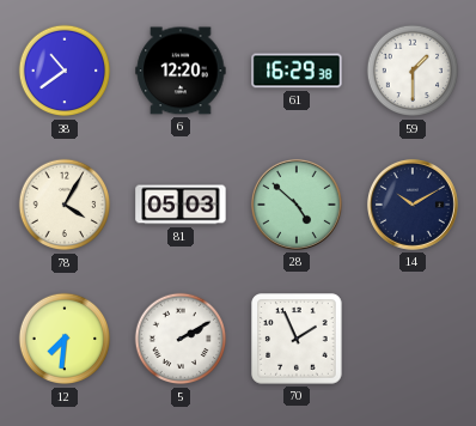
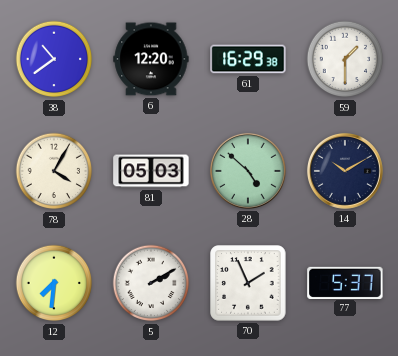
77: none -> 5:37
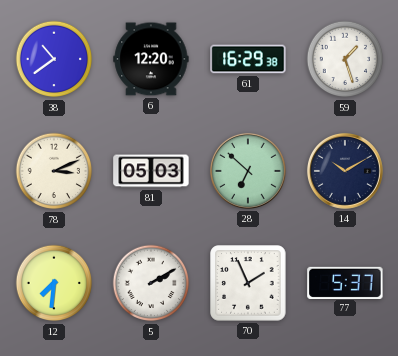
59: 1:30 -> 1:27
78: 4:05 -> 3:11
28: 4:52 -> 6:52
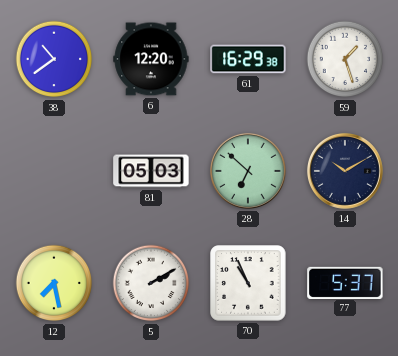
78: 3:11 -> none
12: 7:31 -> 7:28
70: 1:56 -> 10:56
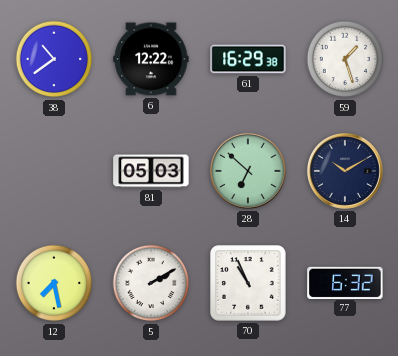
6: 12:20 -> 12:22
77: 5:37 -> 6:32
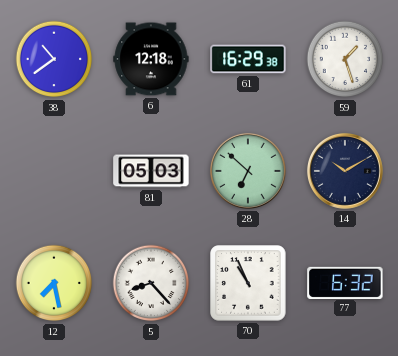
6: 12:22 -> 12:18
5: 2:10 -> 8:23
